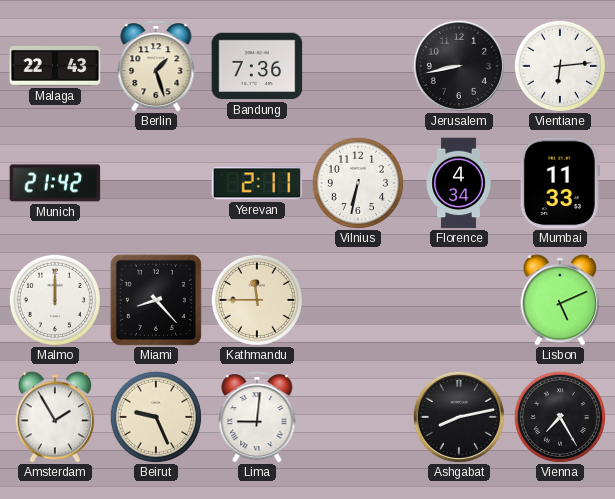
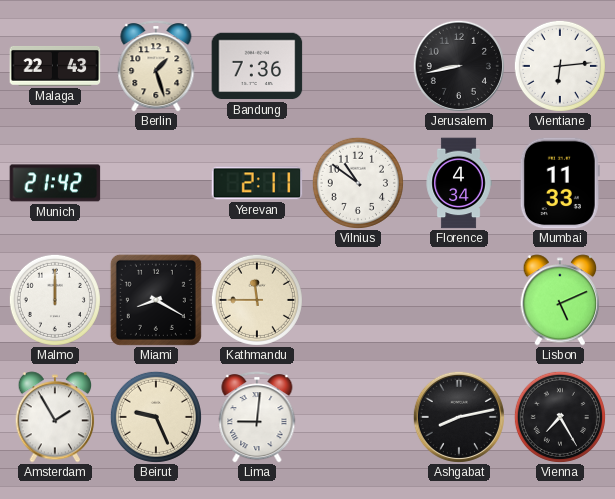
Vilnius: 6:32 -> 10:51
Miami: 8:23 -> 8:20
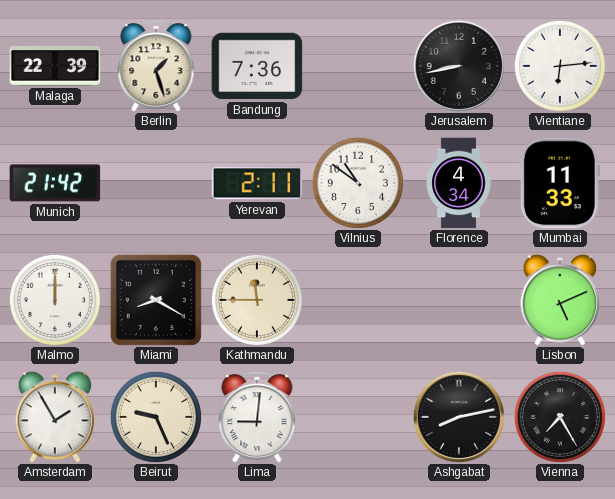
Malaga: 22:43 -> 22:39
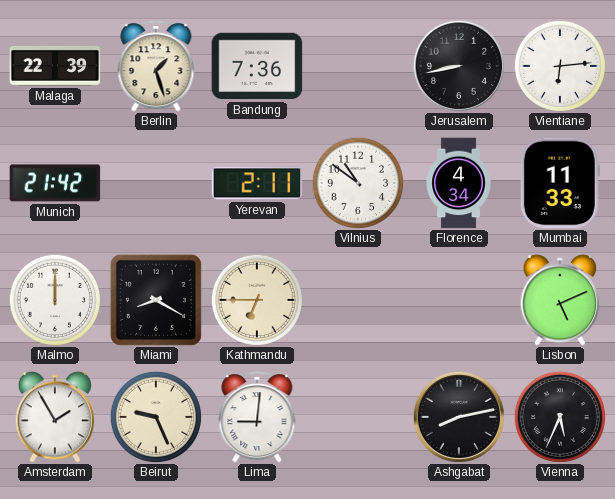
Kathmandu: 11:45 -> 6:45
Vienna: 7:25 -> 5:34
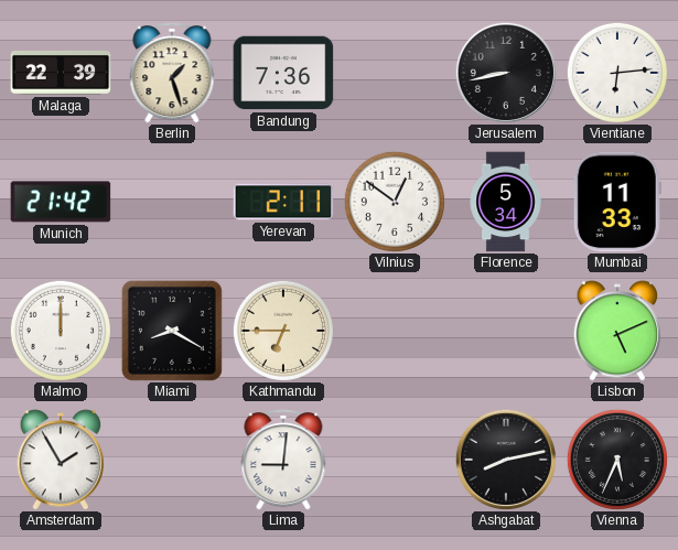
Vilnius: 10:51 -> 12:51
Florence: 4:34 -> 5:34
Beirut: 9:26 -> none
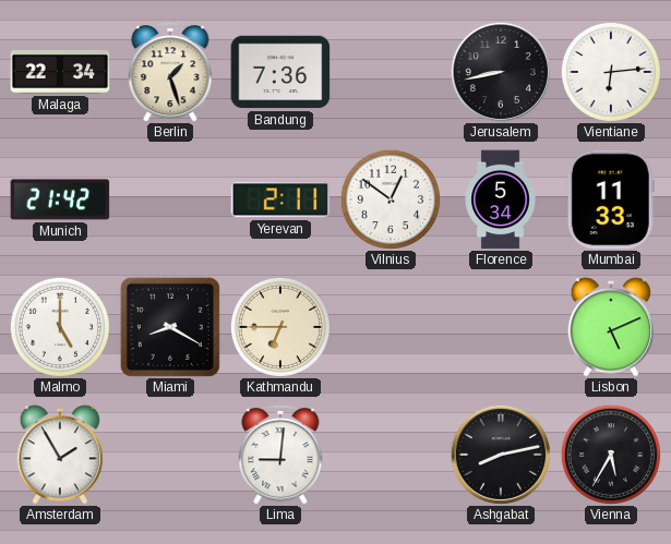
Malaga: 22:39 -> 22:34
Malmo: 12:00 -> 5:00
Vienna: 5:34 -> 5:35
